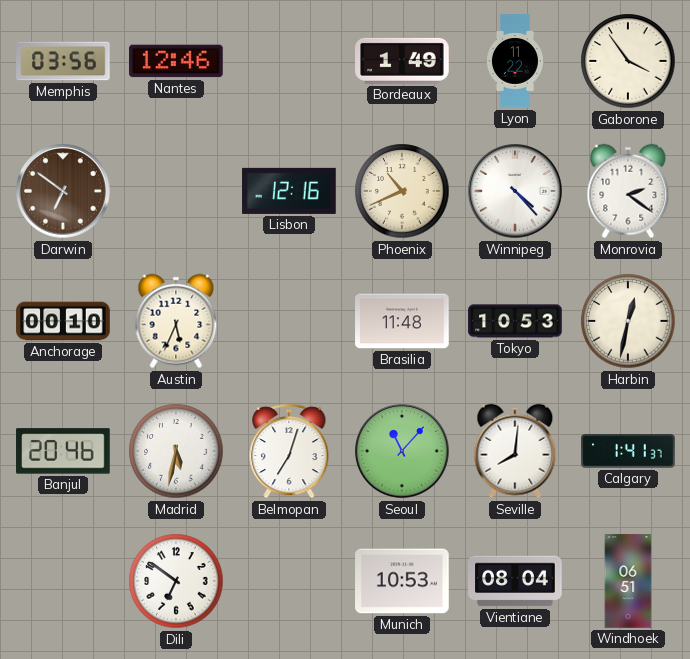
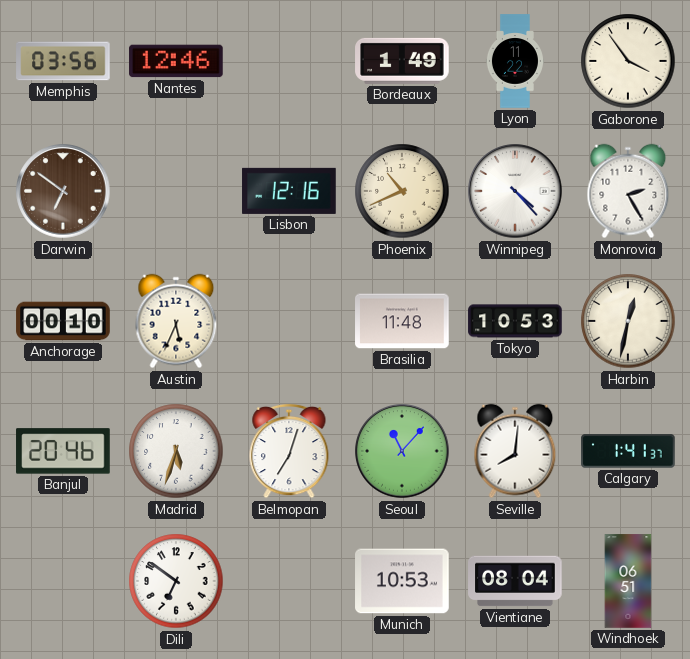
Monrovia: 2:21 -> 2:25
Madrid: 5:32 -> 5:33
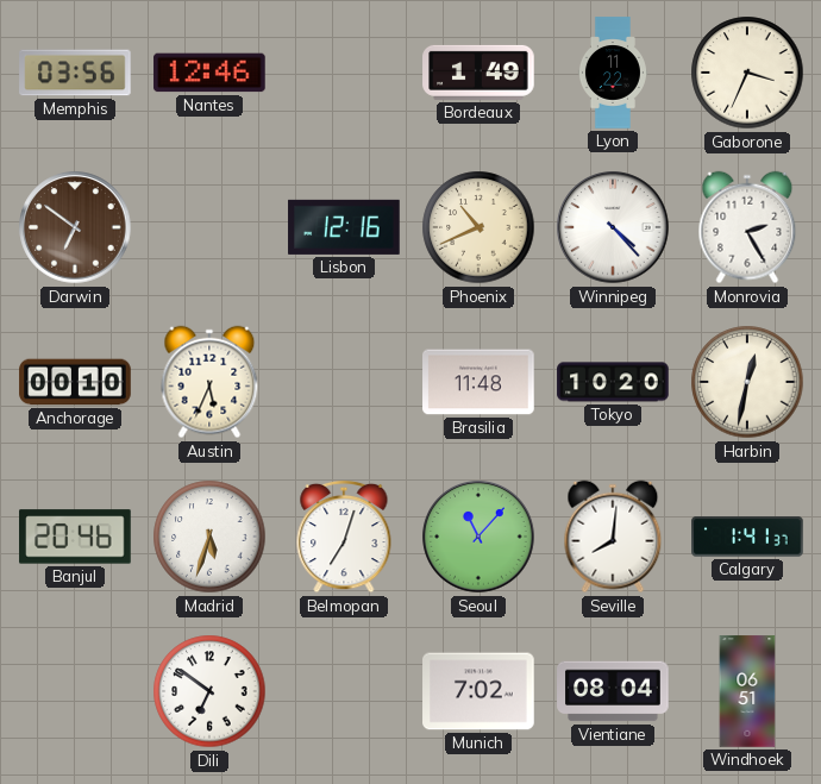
Gaborone: 3:54 -> 3:34
Tokyo: 10:53 -> 10:20
Munich: 10:53 -> 7:02
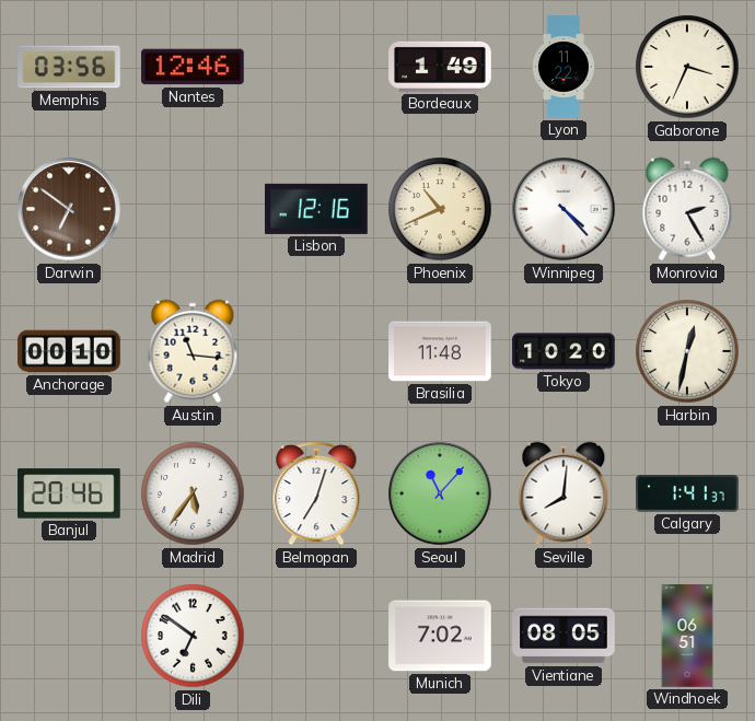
Austin: 5:34 -> 11:16
Madrid: 5:33 -> 5:36
Vientiane: 08:04 -> 08:05
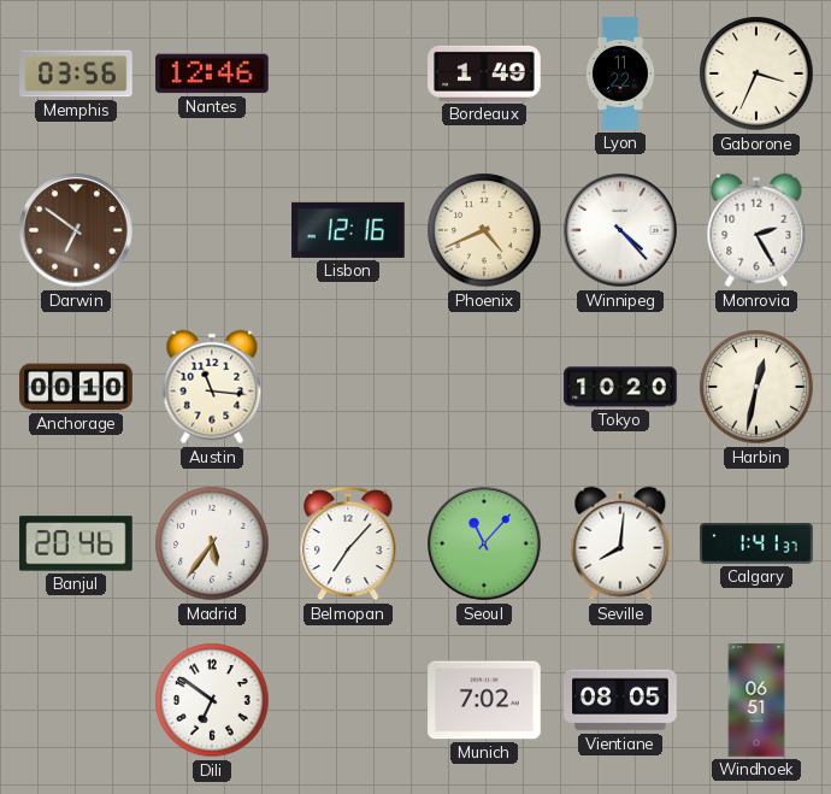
Phoenix: 10:41 -> 4:41
Brasilia: 11:48 -> none
Belmopan: 7:03 -> 7:07
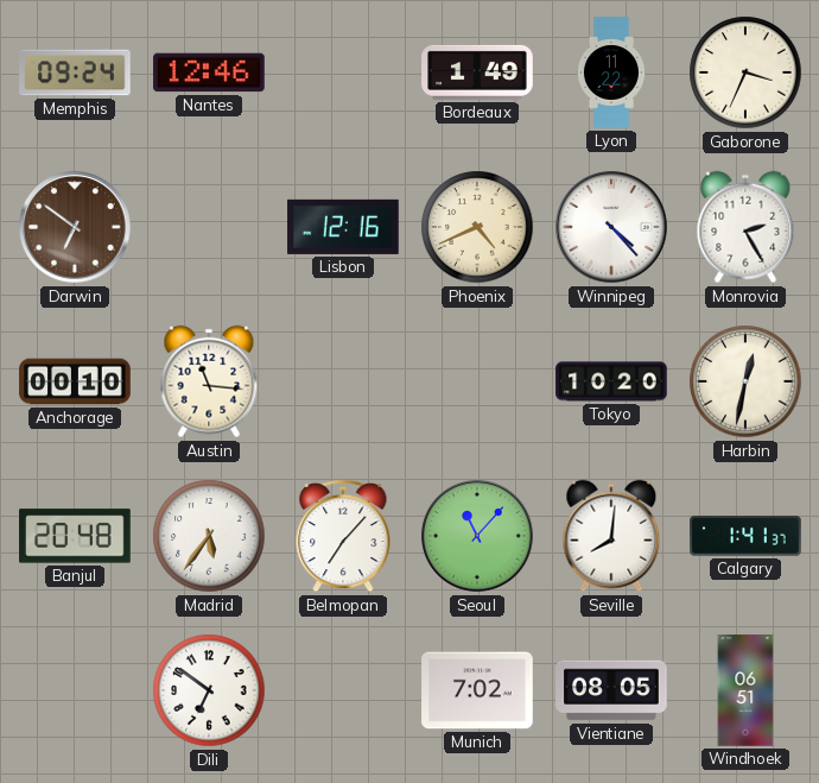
Memphis: 03:56 -> 09:24
Banjul: 20:46 -> 20:48
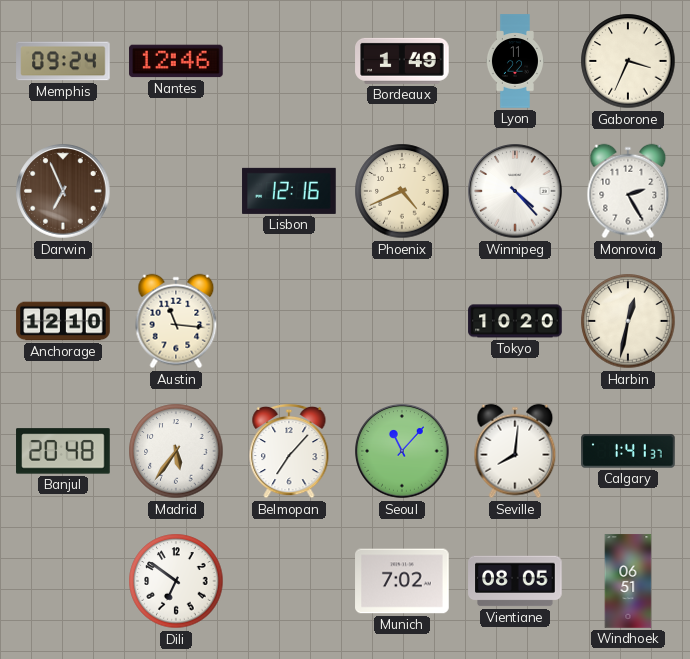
Darwin: 6:51 -> 6:56
Anchorage: 00:10 -> 12:10
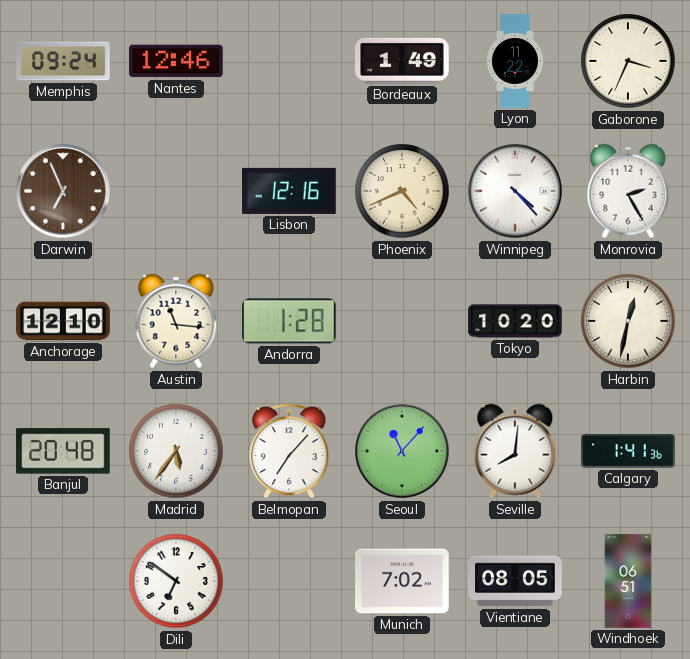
Andorra: none -> 1:28
Calgary: 1:41:37 -> 1:41:36
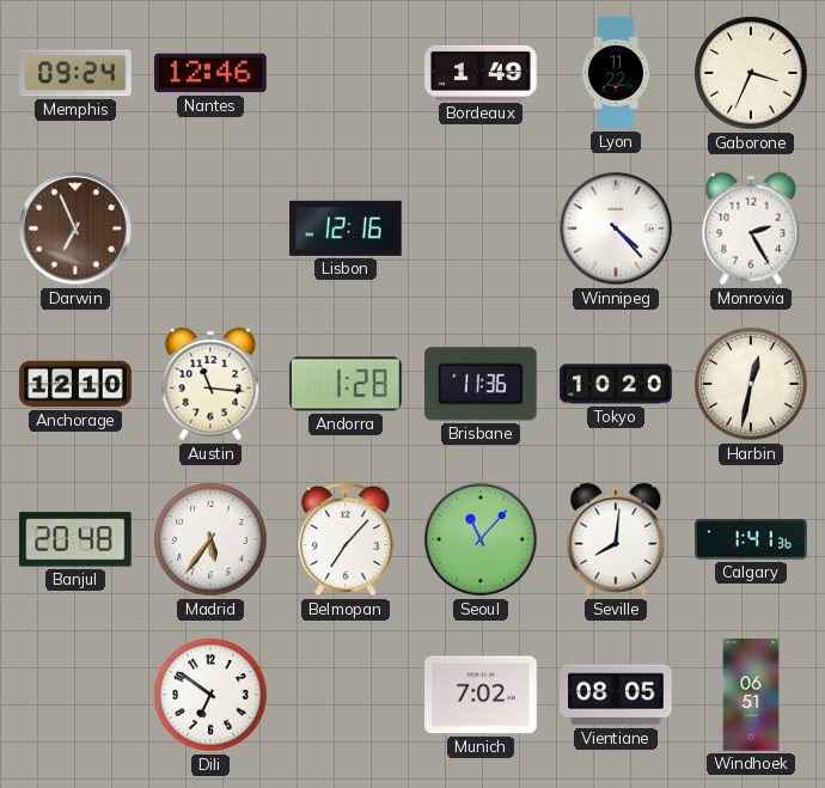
Phoenix: 4:41 -> none
Brisbane: none -> 11:36
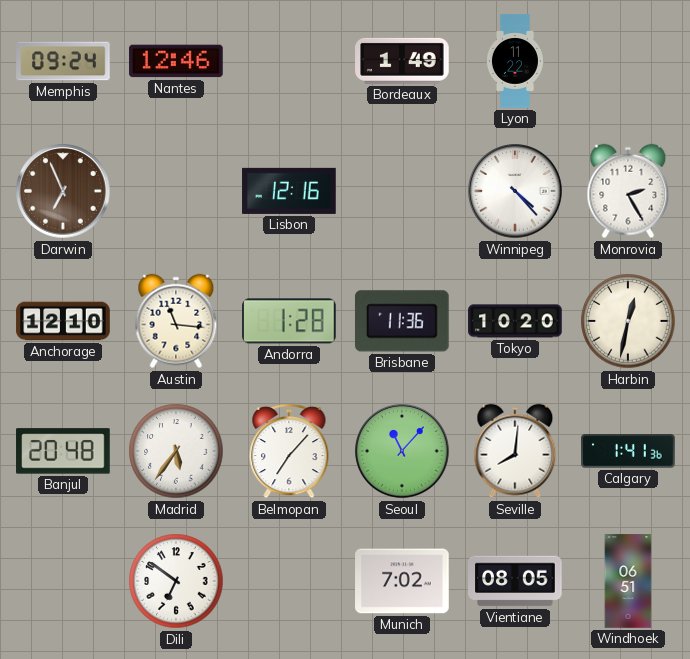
Gaborone: 3:34 -> none
